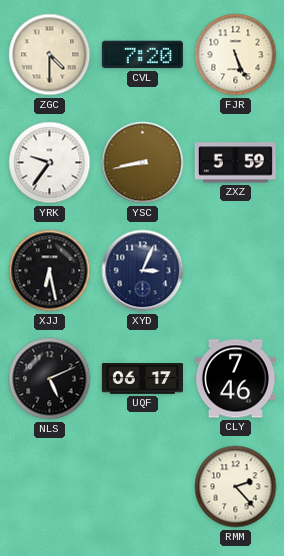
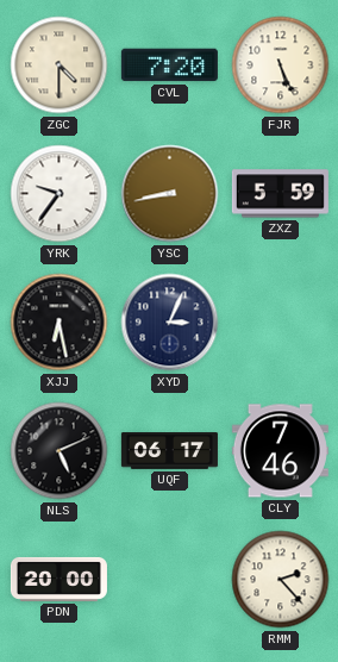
PDN: none -> 20:00
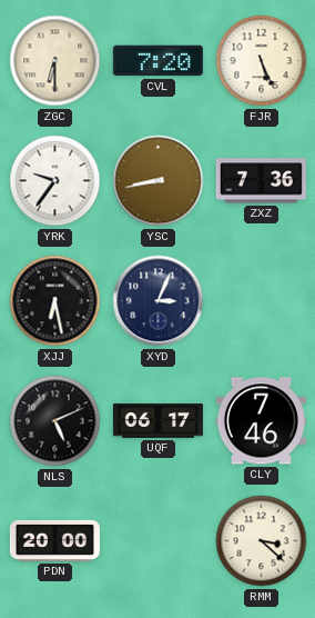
ZGC: 4:30 -> 6:30
ZXZ: 5:59 -> 7:36
RMM: 2:23 -> 3:22
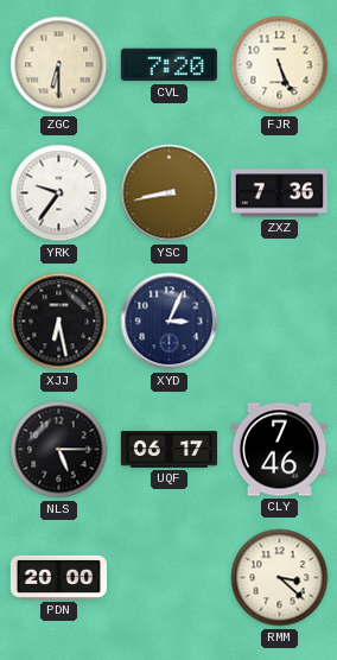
NLS: 5:11 -> 5:15
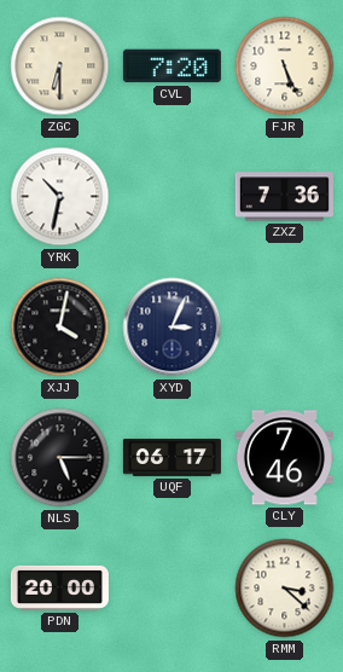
YRK: 9:36 -> 10:32
YSC: 8:43 -> none
XJJ: 6:28 -> 4:02
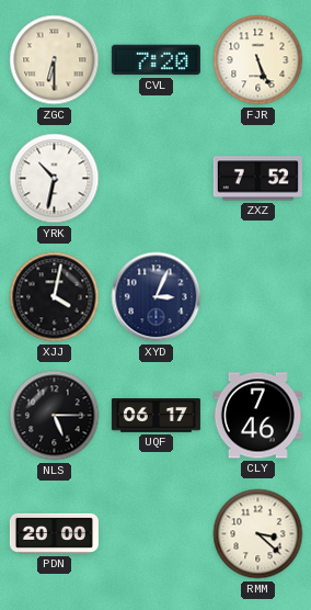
ZXZ: 7:36 -> 7:52
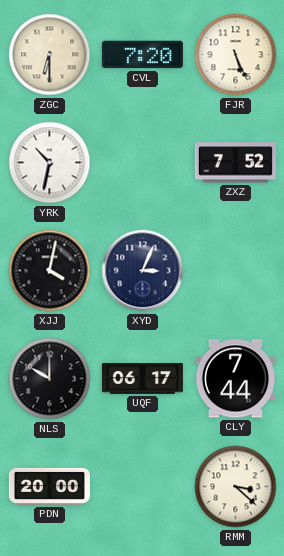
NLS: 5:15 -> 10:00
CLY: 7:46 -> 7:44
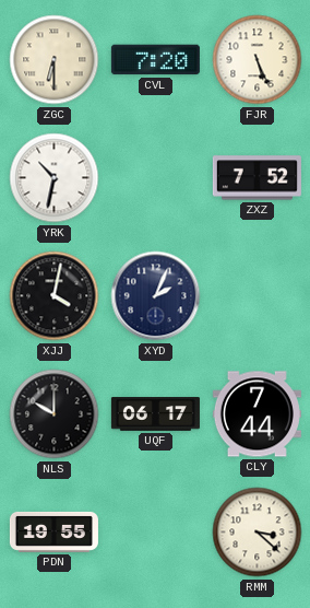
XYD: 3:04 -> 2:04
PDN: 20:00 -> 19:55
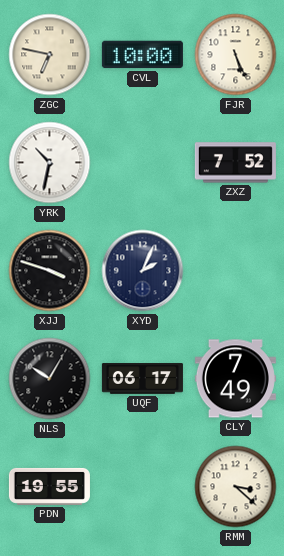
ZGC: 6:30 -> 6:47
CVL: 7:20 -> 10:00
XJJ: 4:02 -> 3:48
NLS: 10:00 -> 10:05
CLY: 7:44 -> 7:49
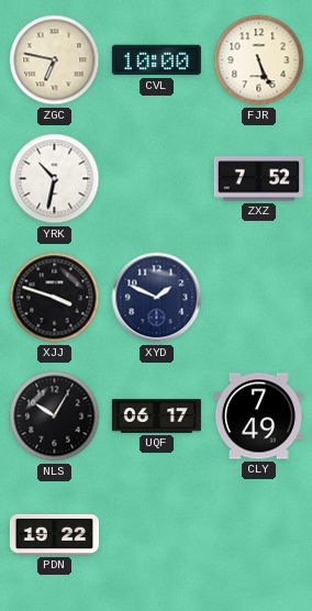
XYD: 2:04 -> 1:49
PDN: 19:55 -> 19:22
RMM: 3:22 -> none
